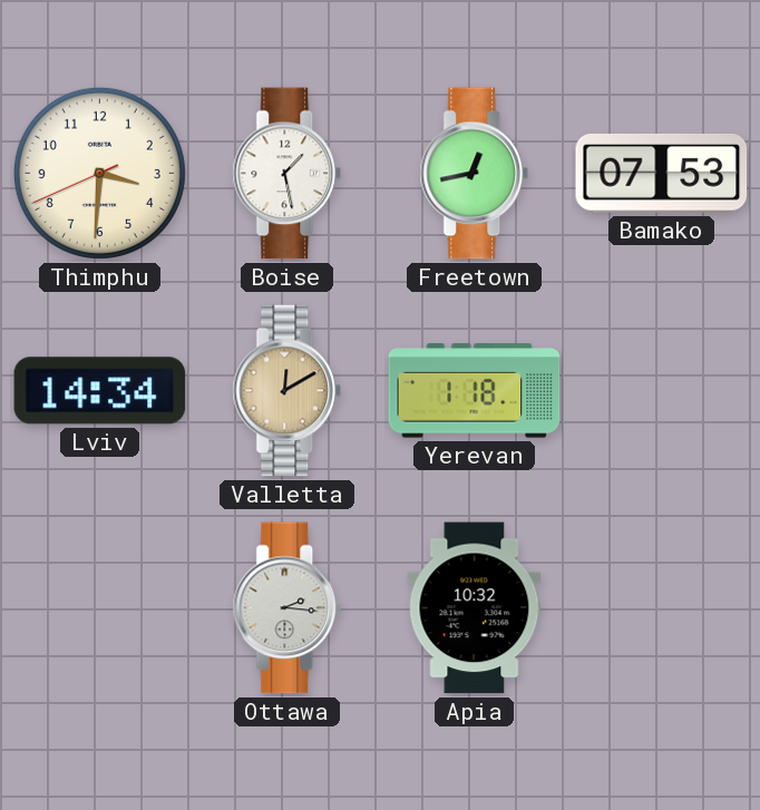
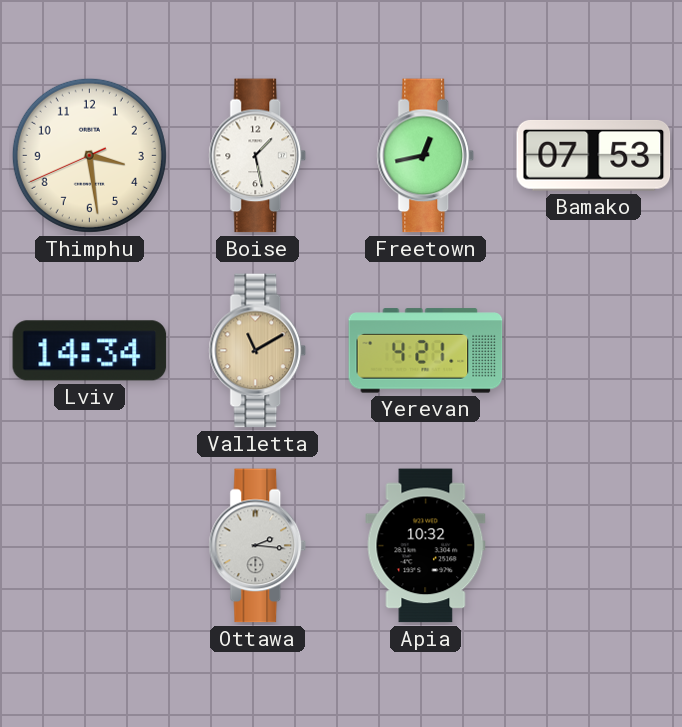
Thimphu: 3:30 -> 3:28
Valletta: 12:10 -> 11:10
Yerevan: 1:18 -> 4:21
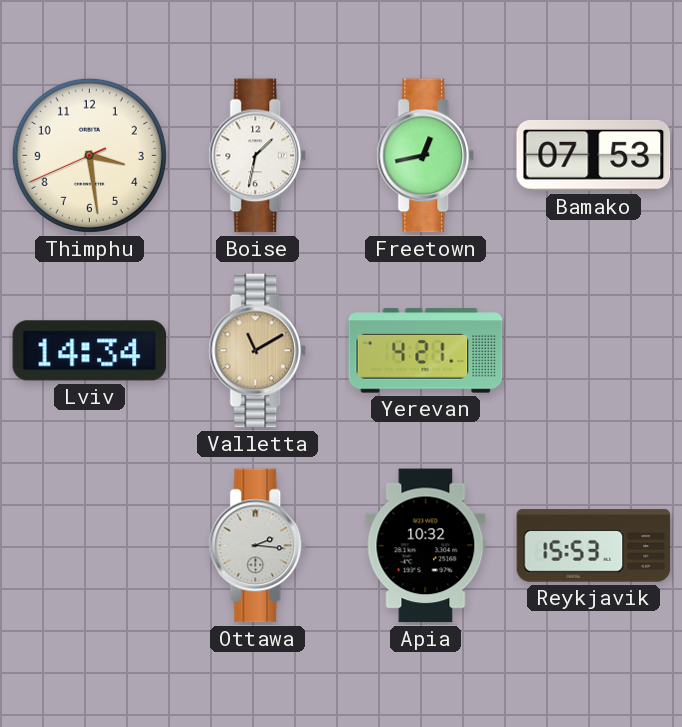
Boise: 1:28 -> 1:32
Reykjavik: none -> 15:53
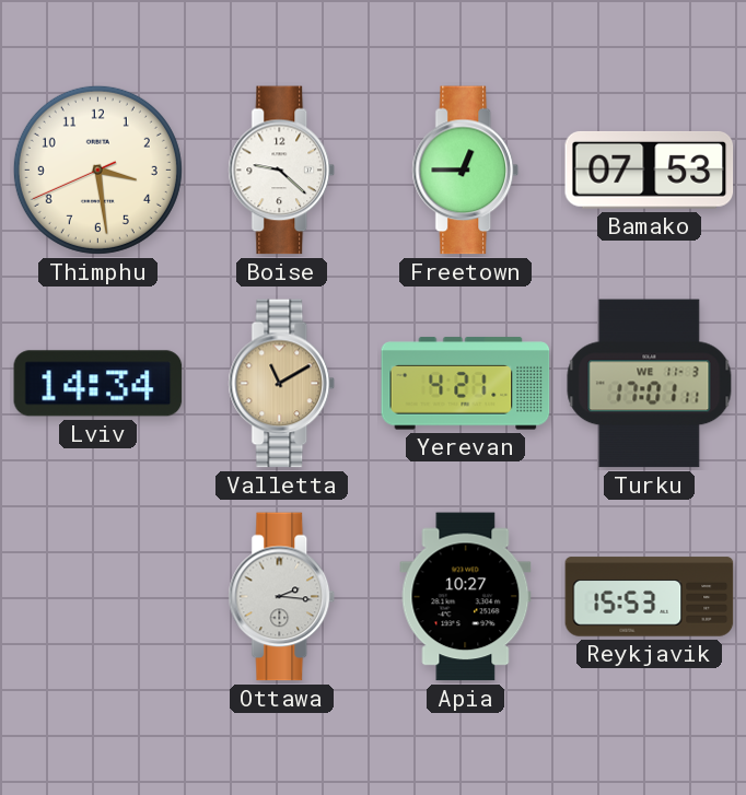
Boise: 1:32 -> 9:22
Freetown: 12:43 -> 12:45
Turku: none -> 17:01
Apia: 10:32 -> 10:27
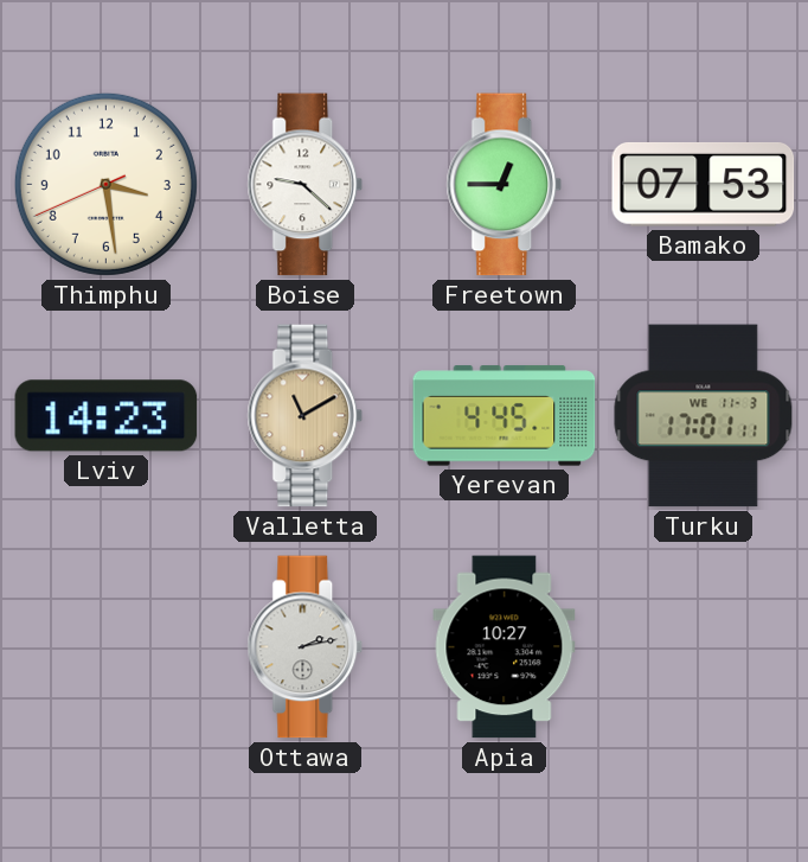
Lviv: 14:34 -> 14:23
Yerevan: 4:21 -> 4:45
Ottawa: 2:16 -> 2:13
Reykjavik: 15:53 -> none
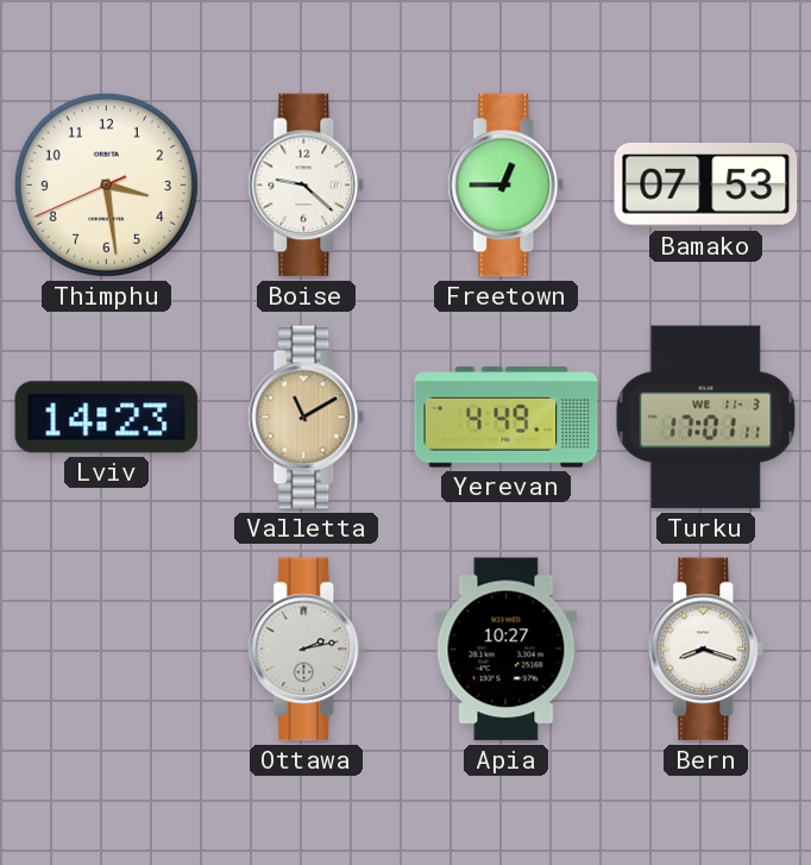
Yerevan: 4:45 -> 4:49
Bern: none -> 8:18
